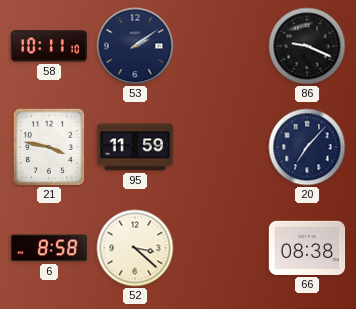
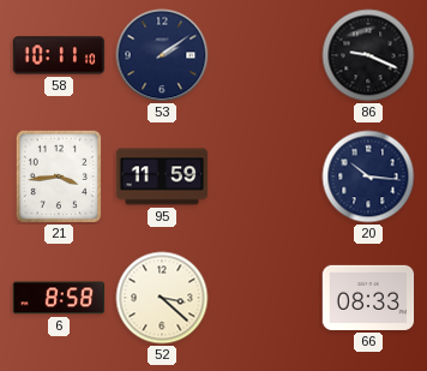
21: 3:47 -> 3:44
20: 7:07 -> 10:16
66: 08:38 -> 08:33
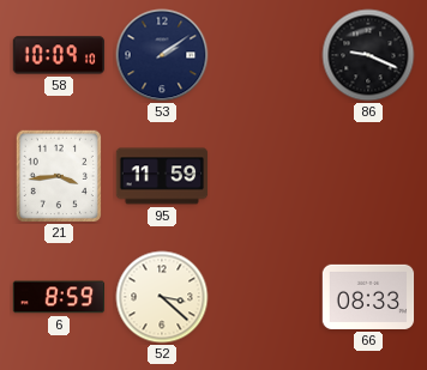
58: 10:11 -> 10:09
20: 10:16 -> none
6: 8:58 -> 8:59
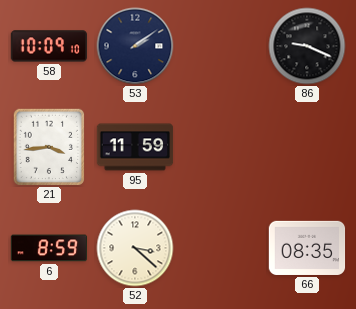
66: 08:33 -> 08:35
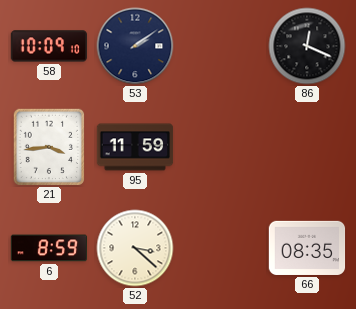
86: 9:19 -> 12:19
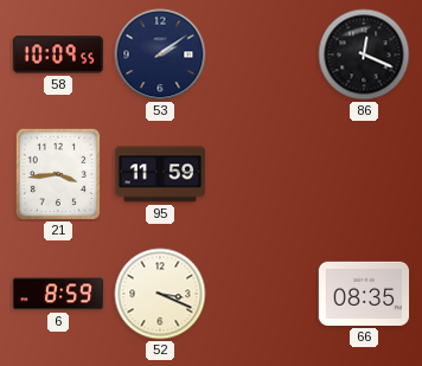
58: 10:09:10 -> 10:09:55
52: 3:22 -> 3:19
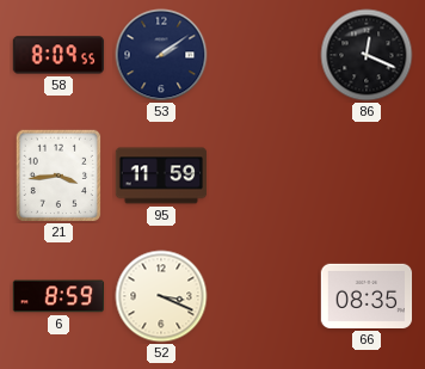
58: 10:09 -> 8:09
